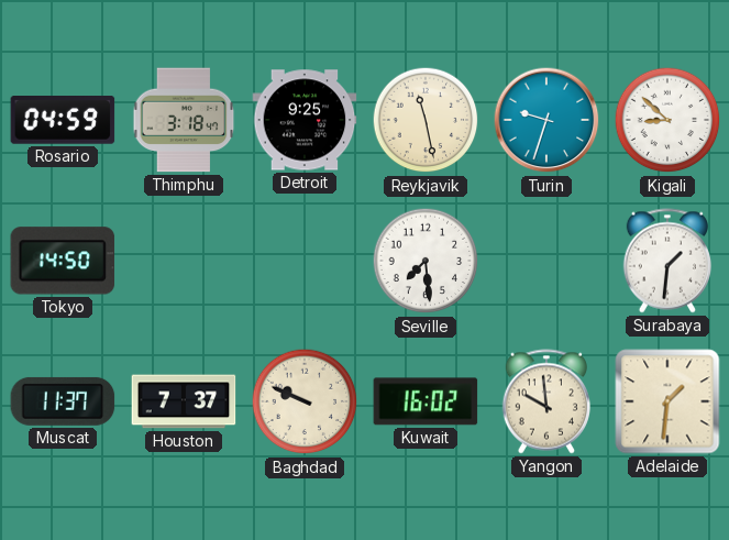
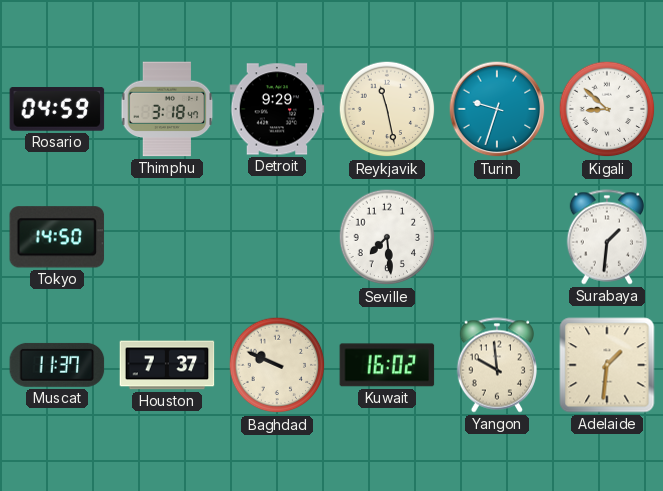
Detroit: 9:25 -> 9:29
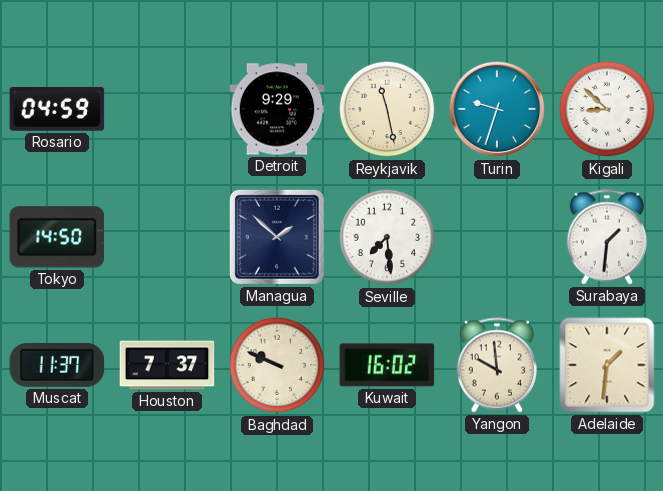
Thimphu: 3:18 -> none
Managua: none -> 1:52
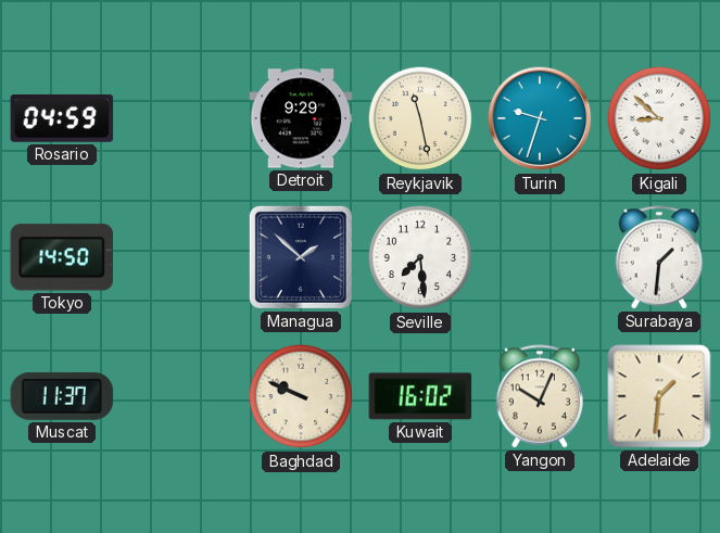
Houston: 7:37 -> none
Yangon: 9:59 -> 10:04
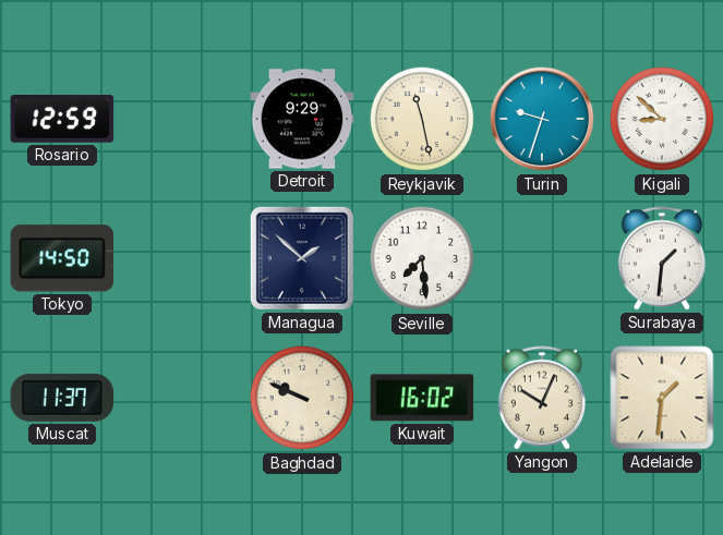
Rosario: 04:59 -> 12:59
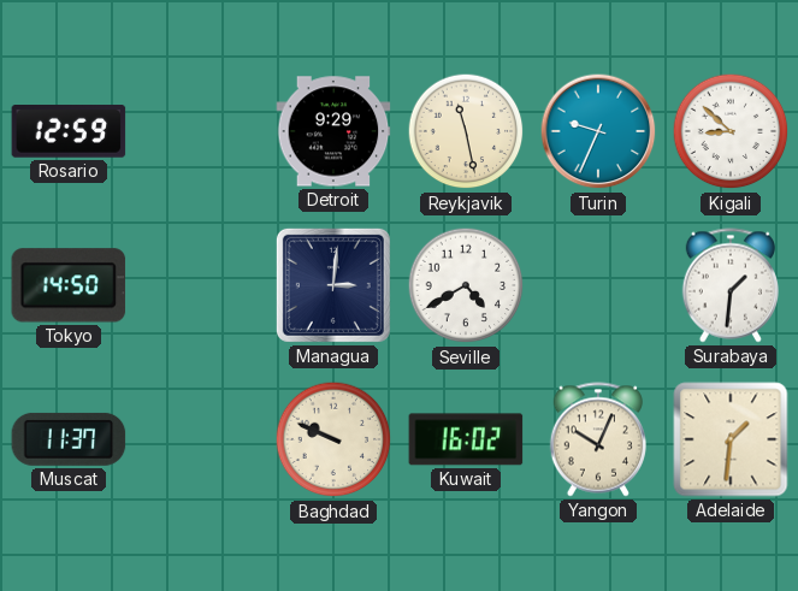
Turin: 9:33 -> 9:34
Managua: 1:52 -> 3:01
Seville: 7:29 -> 4:40
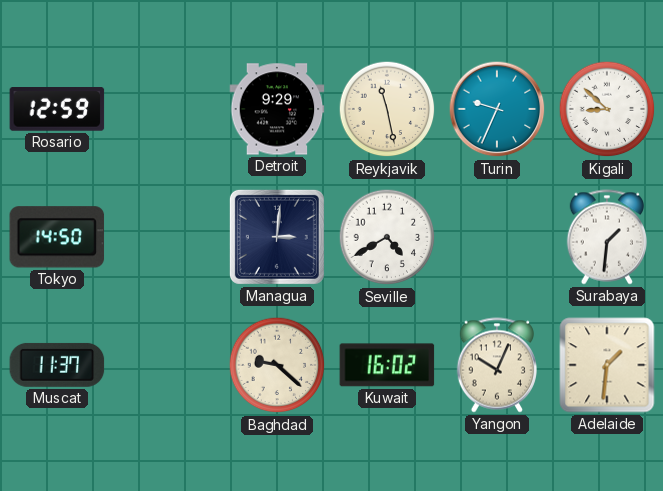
Baghdad: 9:49 -> 9:22
